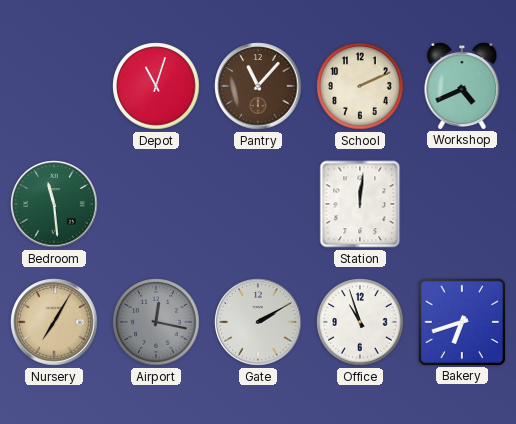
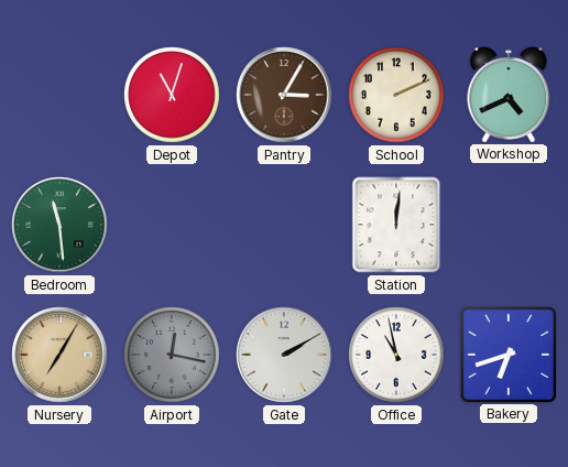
Pantry: 11:07 -> 3:05
Office: 10:57 -> 10:58
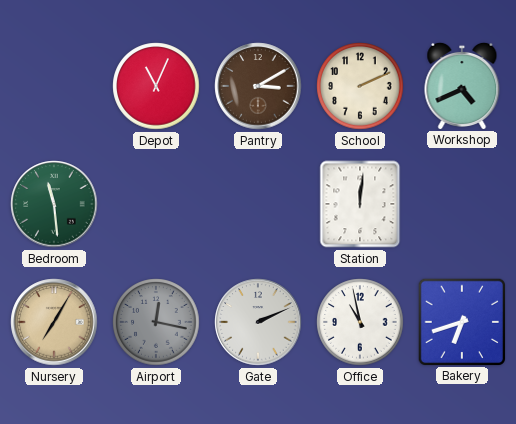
Depot: 11:03 -> 11:04
Pantry: 3:05 -> 3:10
Gate: 2:10 -> 2:11
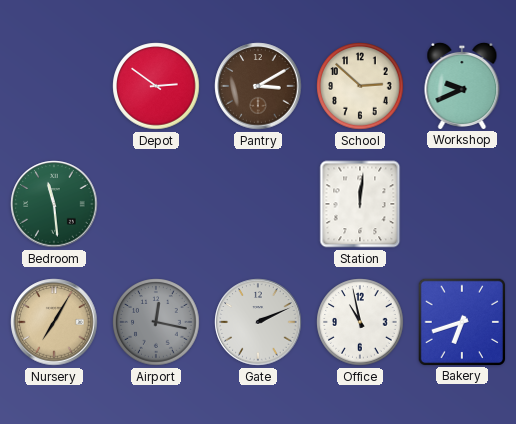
Depot: 11:04 -> 2:51
School: 2:11 -> 2:52
Workshop: 4:41 -> 9:41
